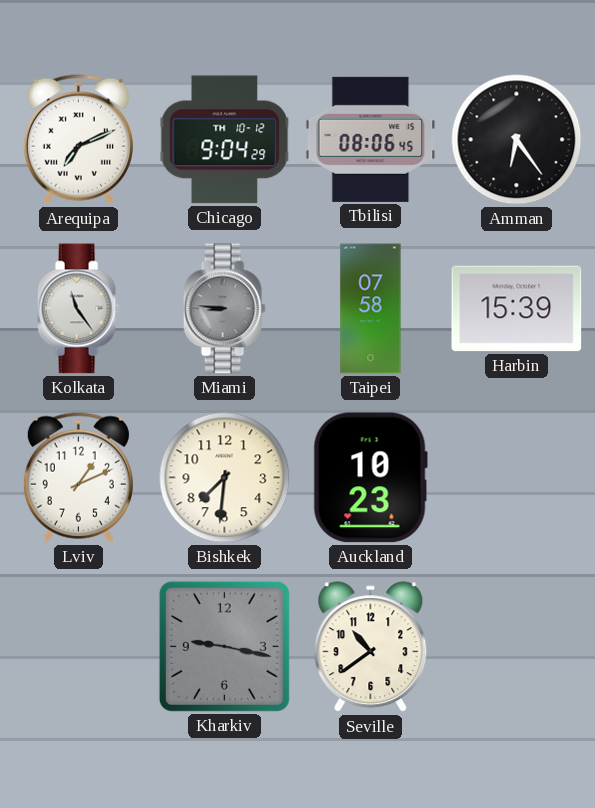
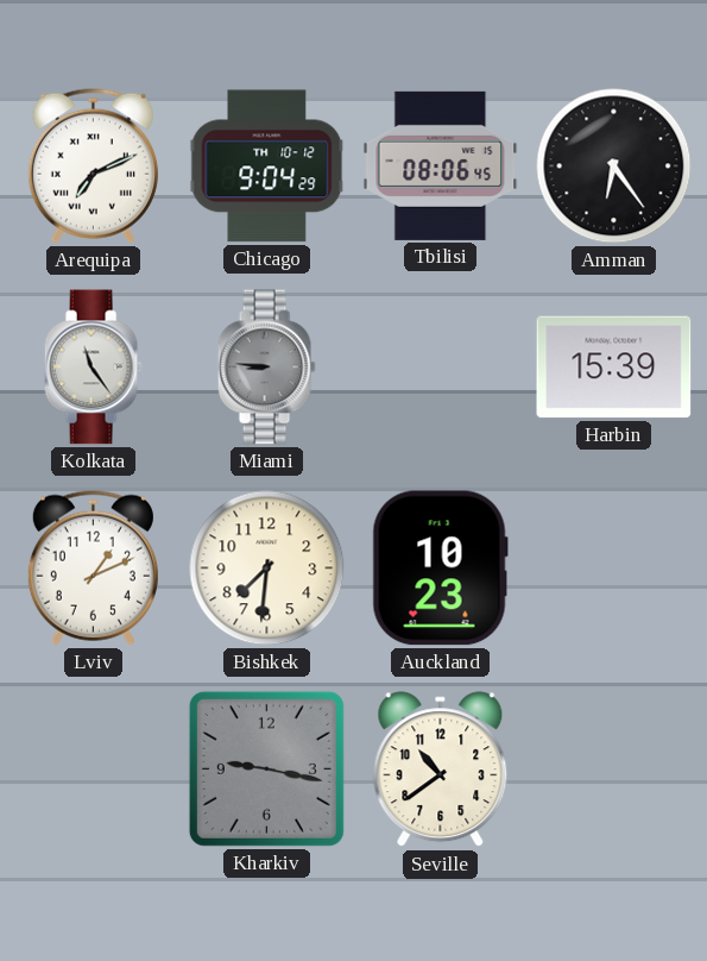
Taipei: 07:58 -> none
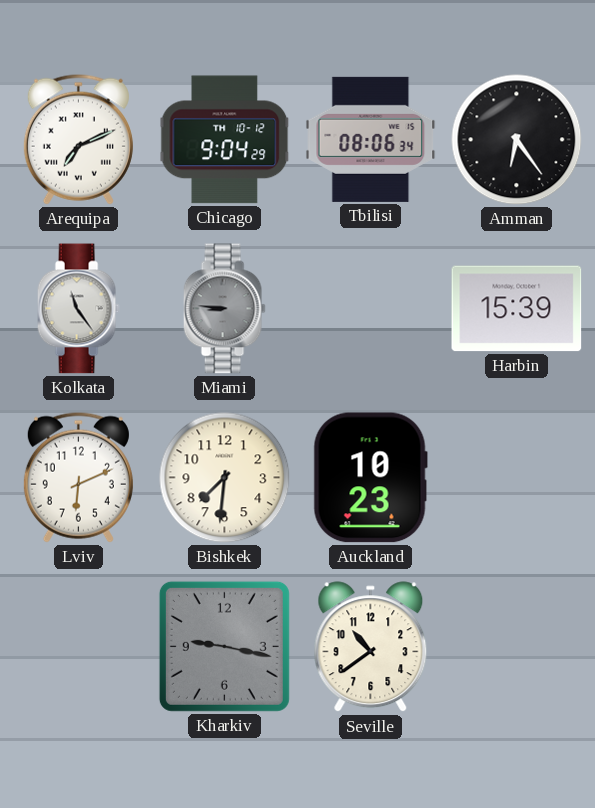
Tbilisi: 08:06:45 -> 08:06:34
Lviv: 1:11 -> 6:11
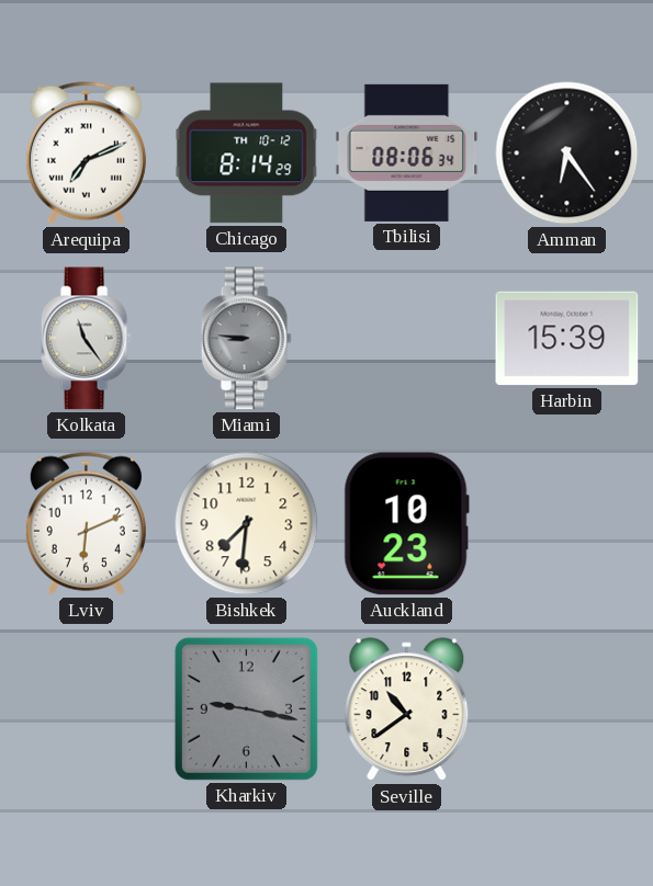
Chicago: 9:04 -> 8:14
